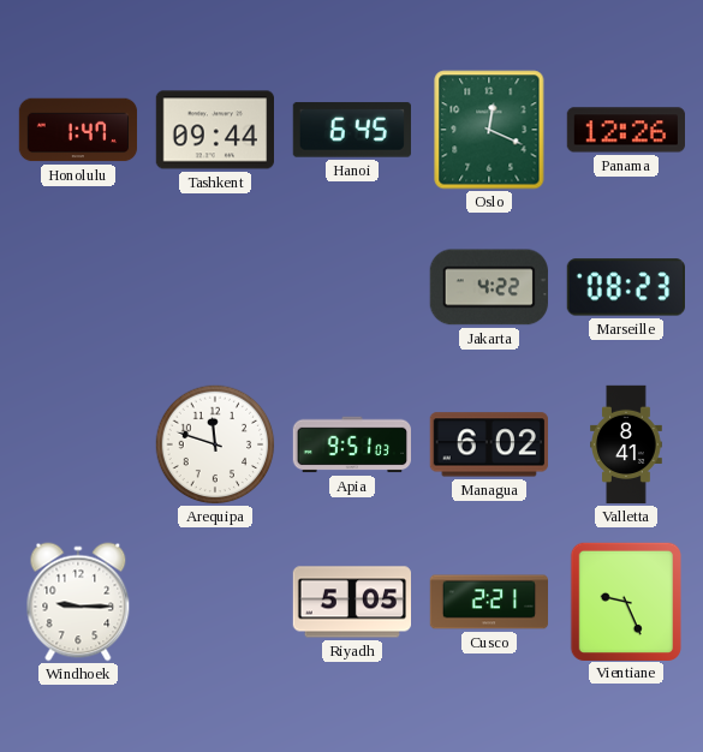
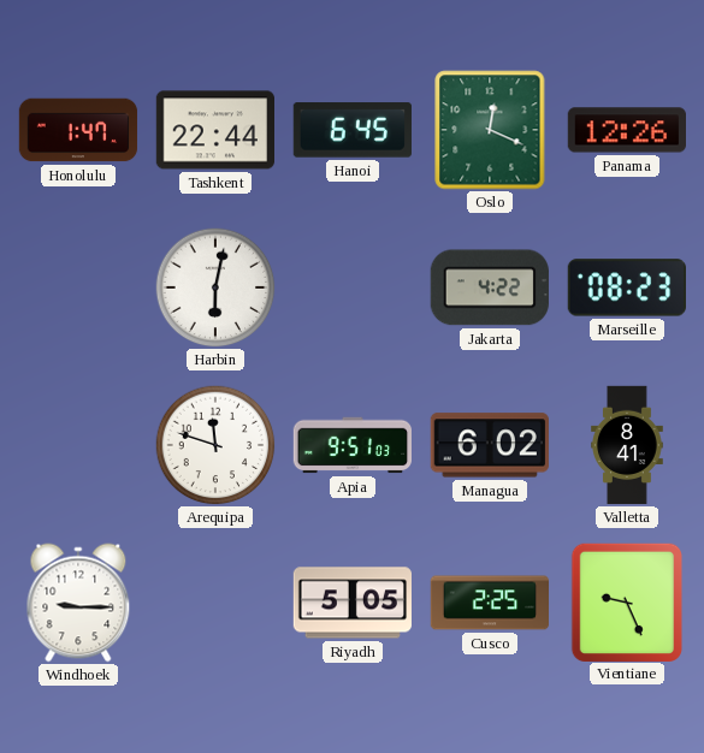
Tashkent: 09:44 -> 22:44
Harbin: none -> 6:02
Cusco: 2:21 -> 2:25
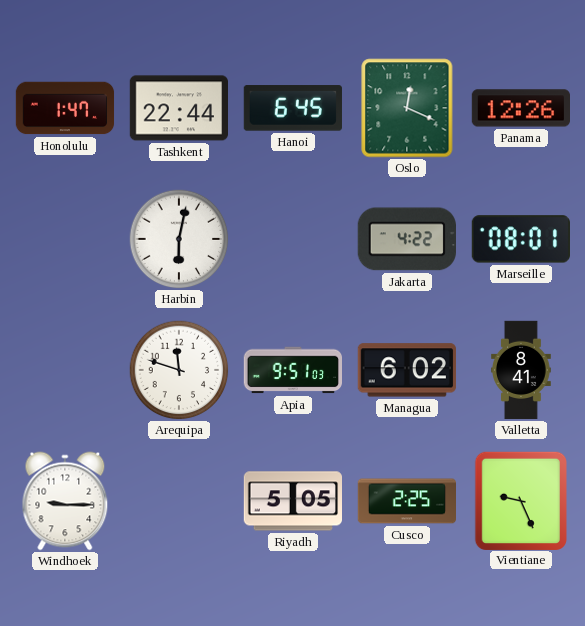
Marseille: 08:23 -> 08:01
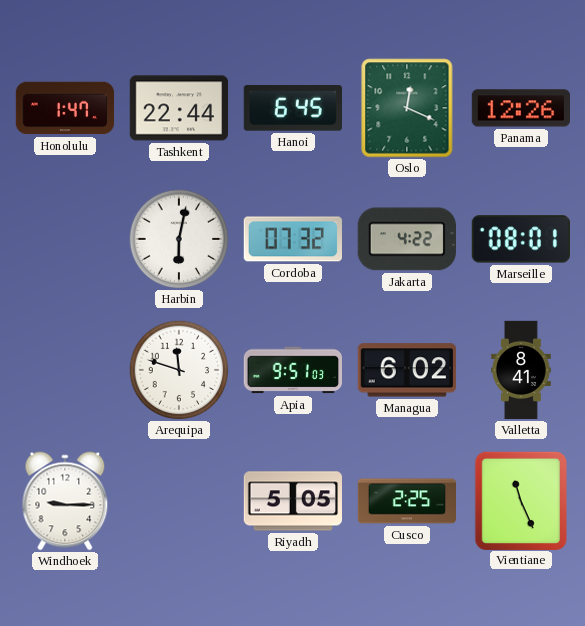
Cordoba: none -> 07:32
Vientiane: 9:26 -> 11:26
